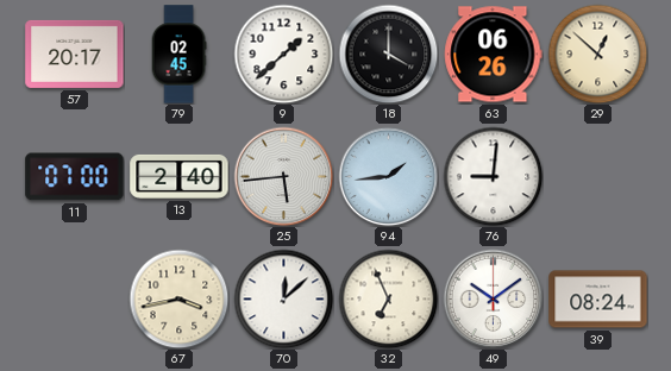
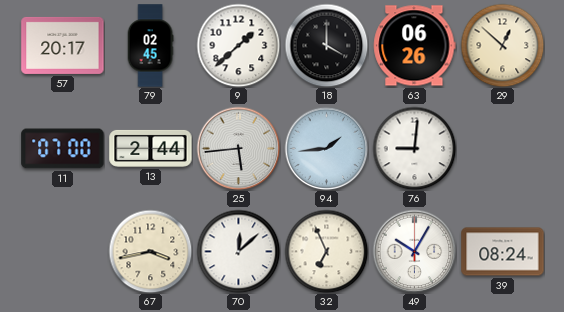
13: 2:40 -> 2:44
49: 10:09 -> 10:05
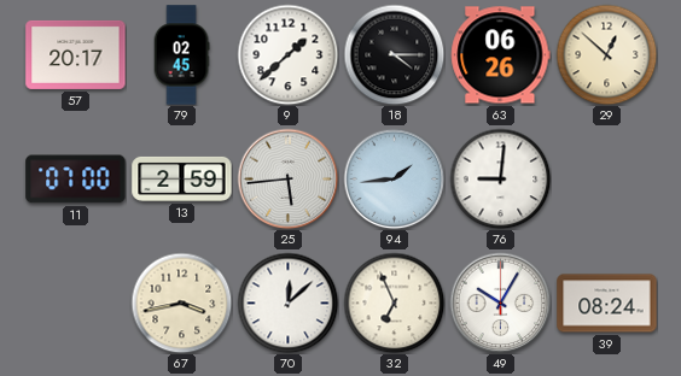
18: 4:00 -> 4:15
13: 2:44 -> 2:59
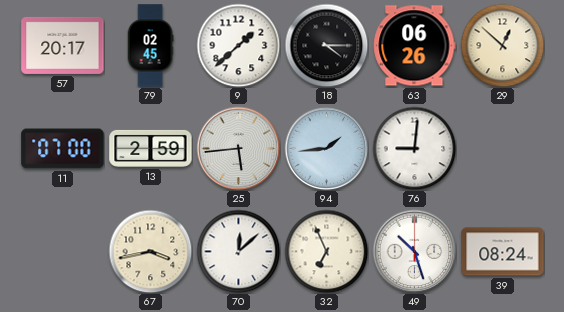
49: 10:05 -> 10:27
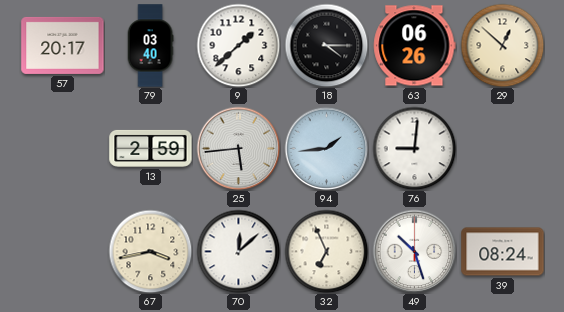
79: 02:45 -> 03:40
11: 07:00 -> none
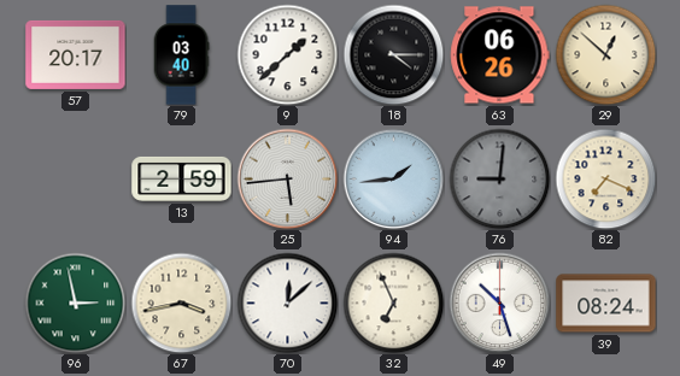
76 dial: white -> grey
82: none -> 7:19
96: none -> 2:58
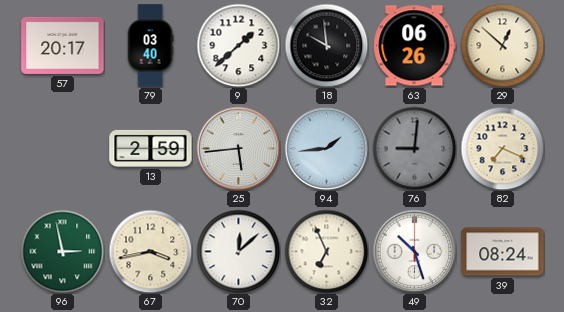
18: 4:15 -> 9:59
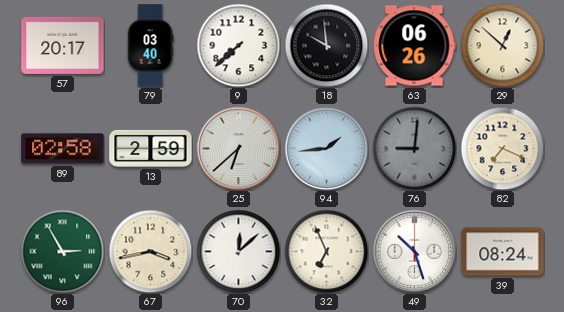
9: 1:38 -> 7:38
89: none -> 02:58
25: 5:44 -> 6:38
96: 2:58 -> 2:55
